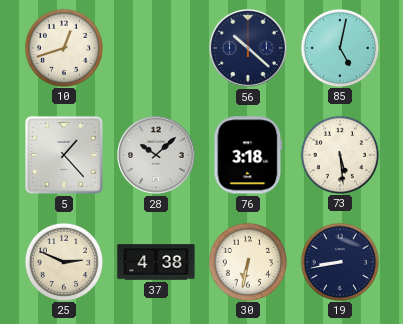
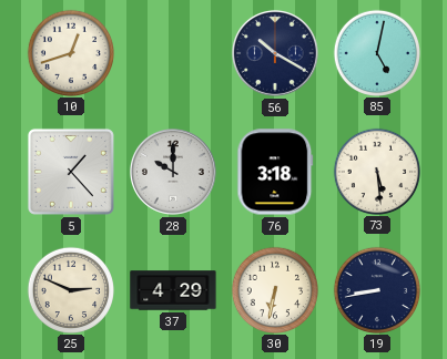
56: 10:22 -> 10:20
28: 10:08 -> 10:00
37: 4:38 -> 4:29
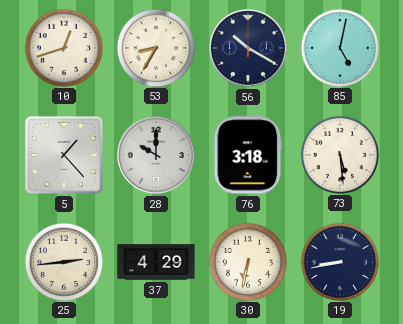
53: none -> 8:35
25: 2:49 -> 2:44
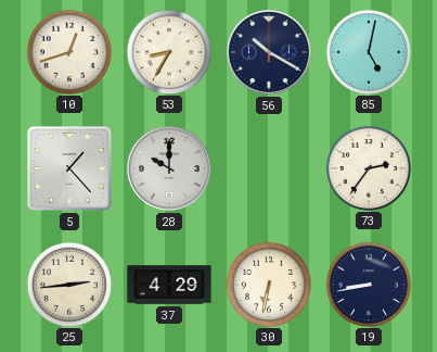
76: 3:18 -> none
73: 5:29 -> 2:36
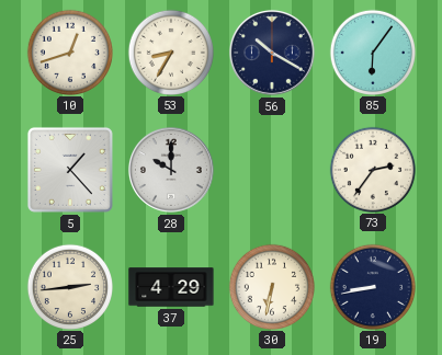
85: 5:02 -> 6:06
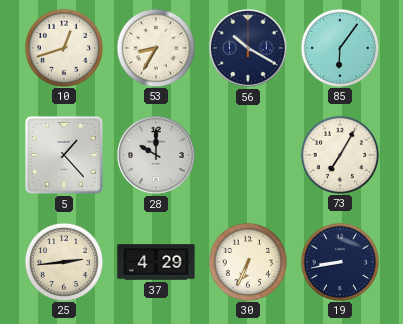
73: 2:36 -> 7:05
30: 6:32 -> 6:34
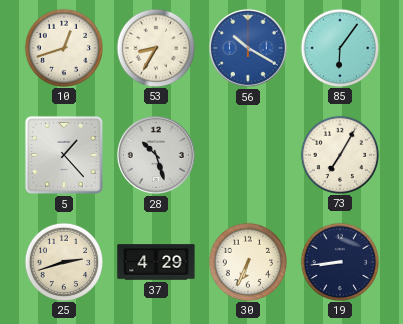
56 dial: navy -> blue
28: 10:00 -> 10:27
25: 2:44 -> 2:42
19: 8:43 -> 8:44
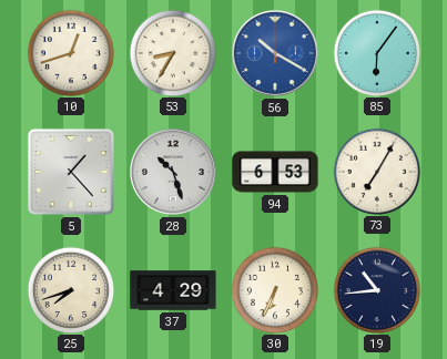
94: none -> 6:53
25: 2:42 -> 7:42
19: 8:44 -> 10:44
